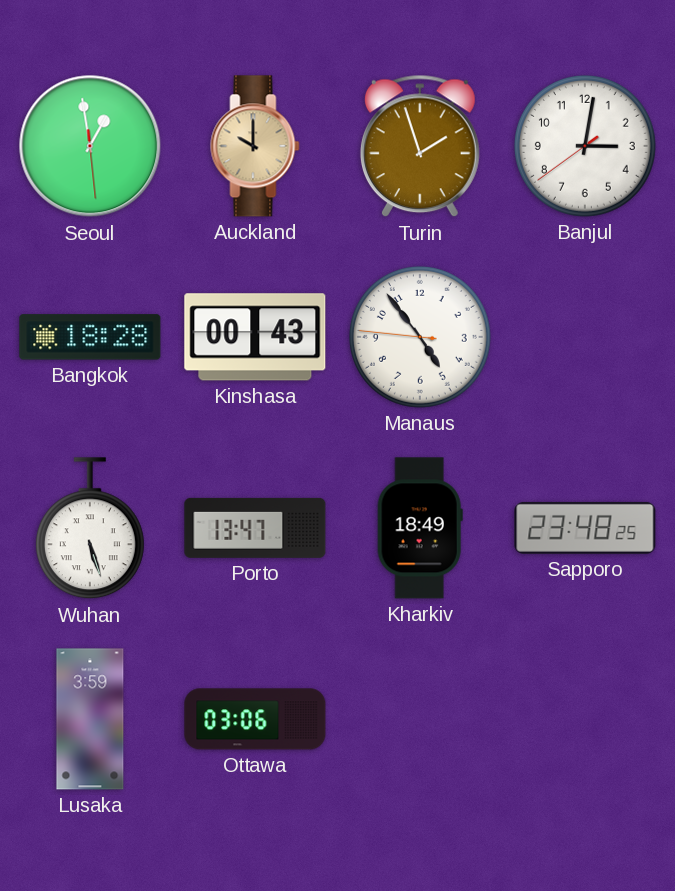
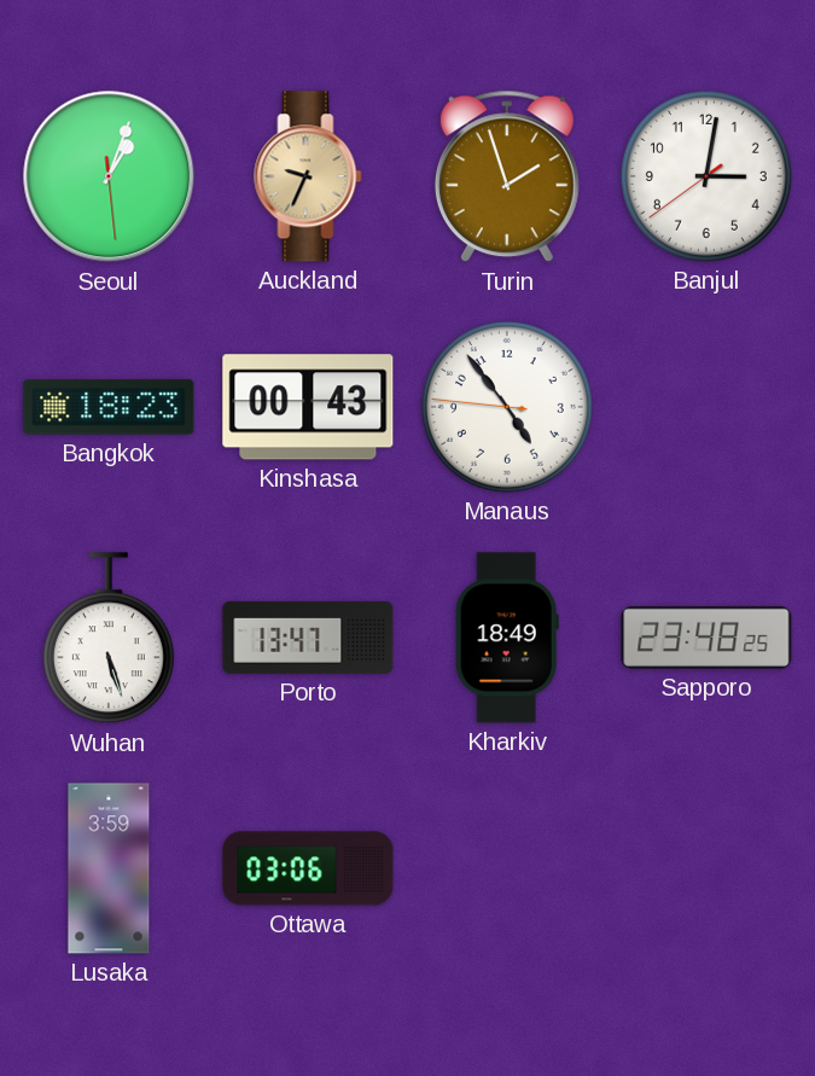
Seoul: 12:58 -> 1:03
Auckland: 10:00 -> 9:34
Bangkok: 18:28 -> 18:23
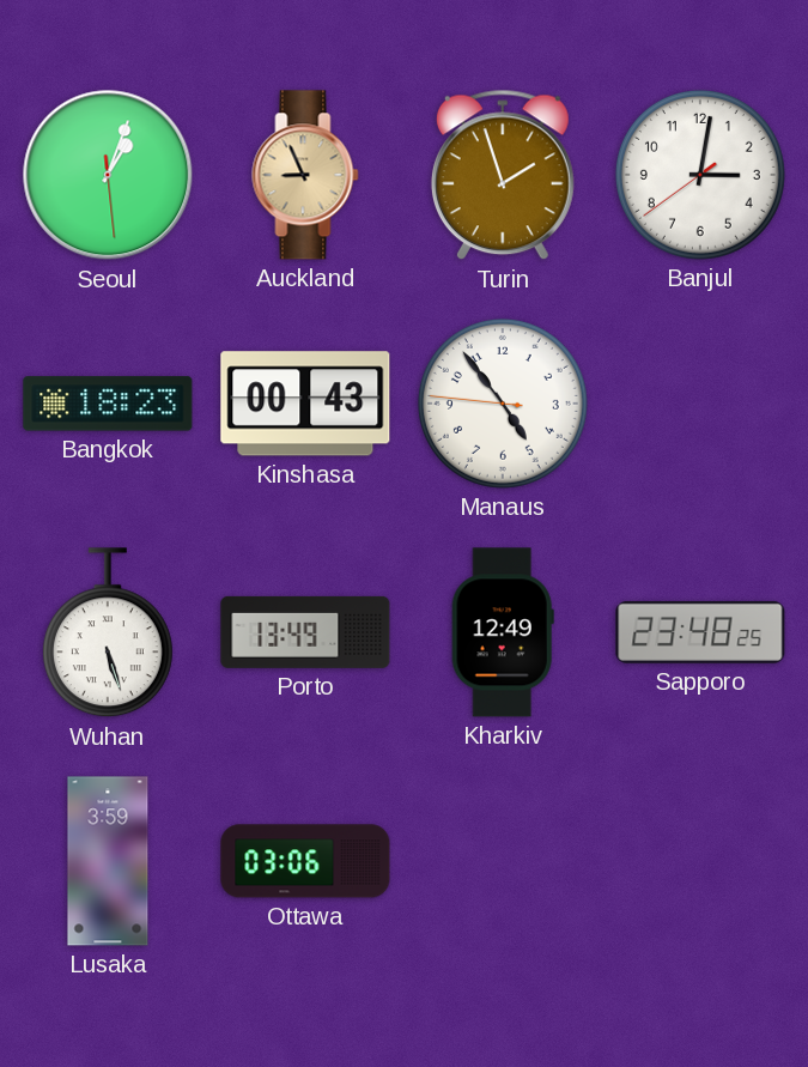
Auckland: 9:34 -> 8:56
Porto: 13:47 -> 13:49
Kharkiv: 18:49 -> 12:49
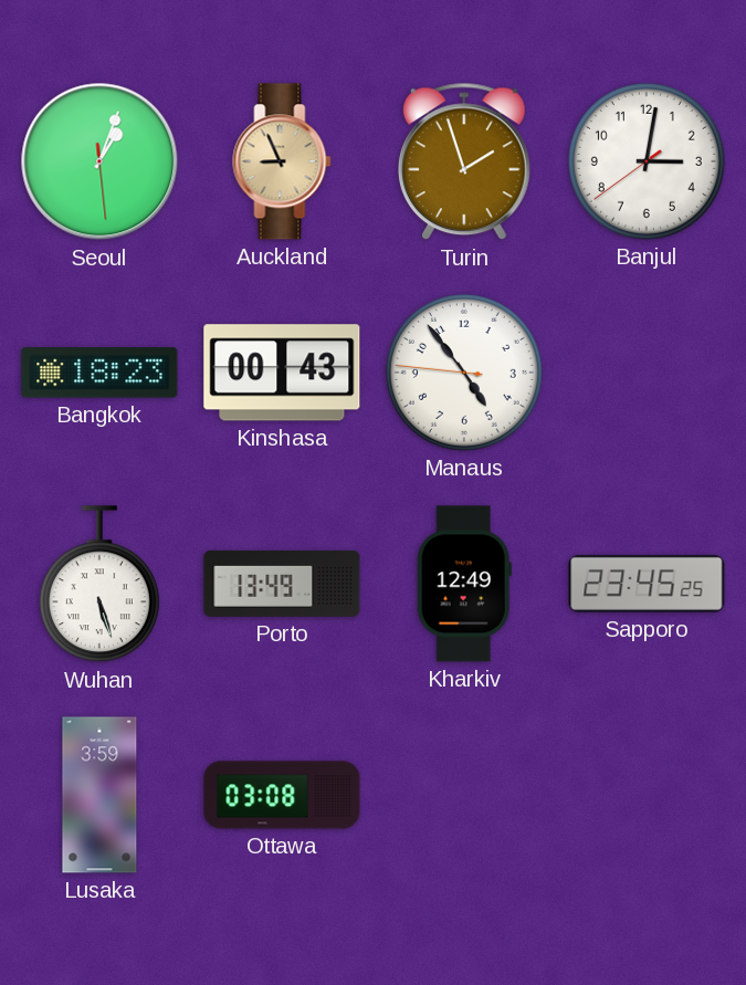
Sapporo: 23:48 -> 23:45
Ottawa: 03:06 -> 03:08
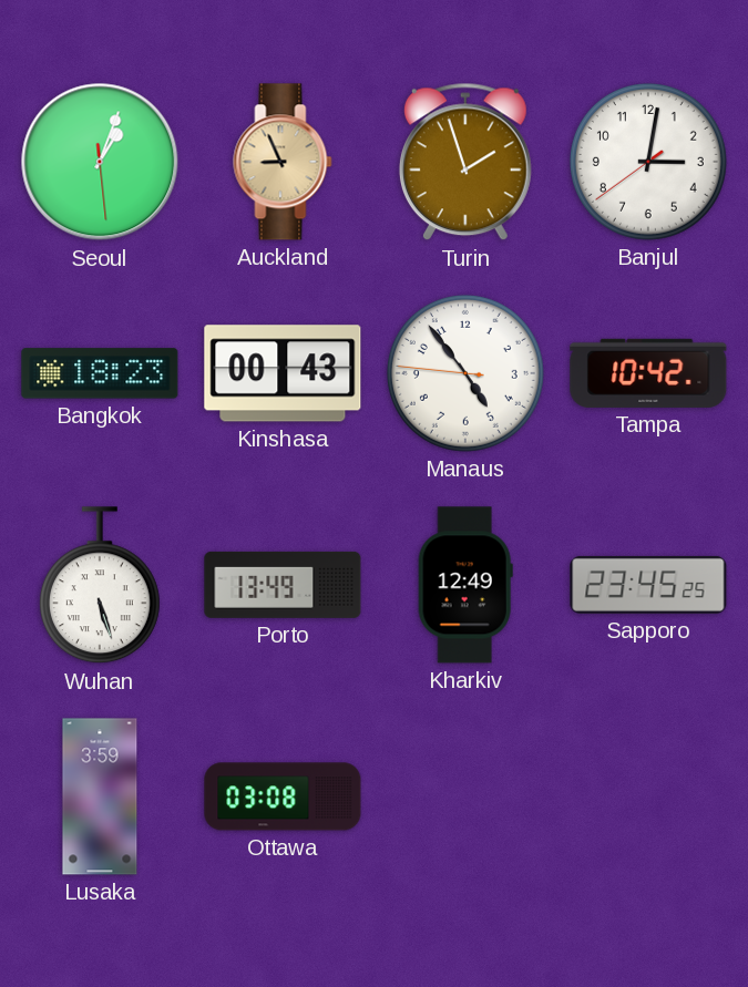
Tampa: none -> 10:42
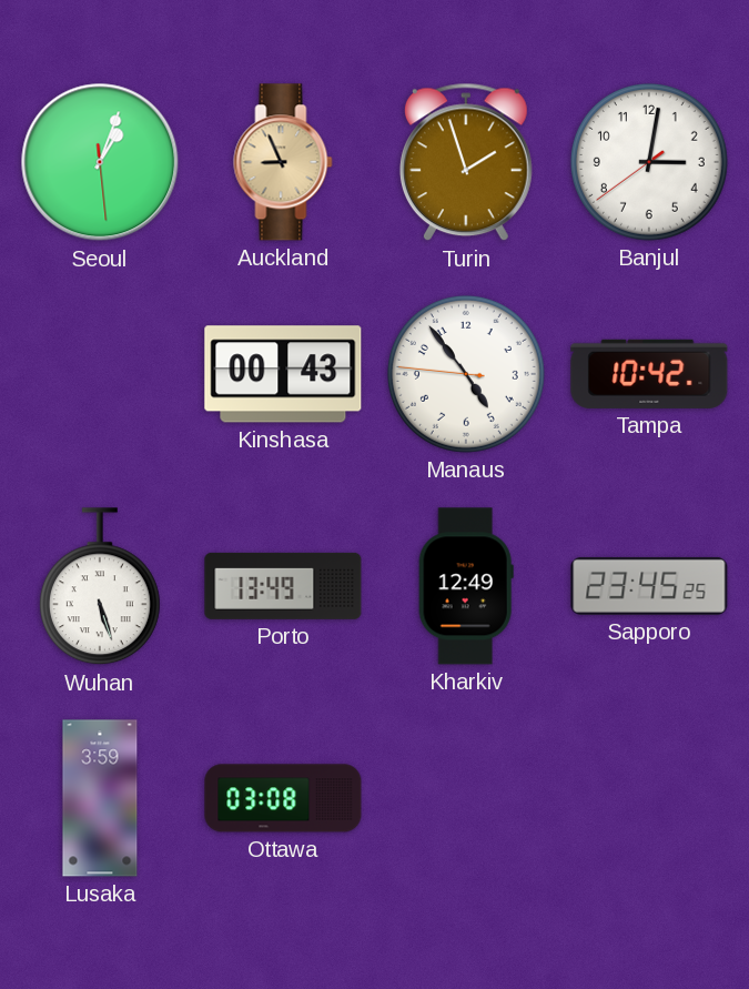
Bangkok: 18:23 -> none
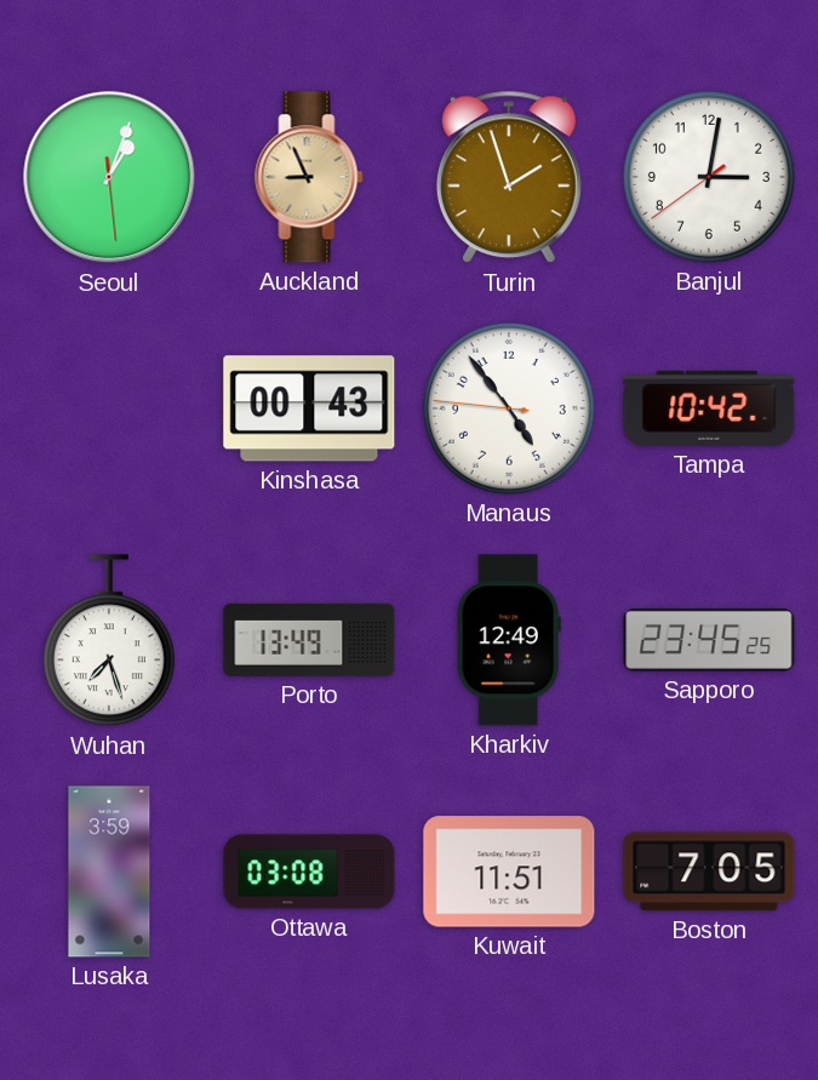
Wuhan: 5:27 -> 7:27
Kuwait: none -> 11:51
Boston: none -> 7:05
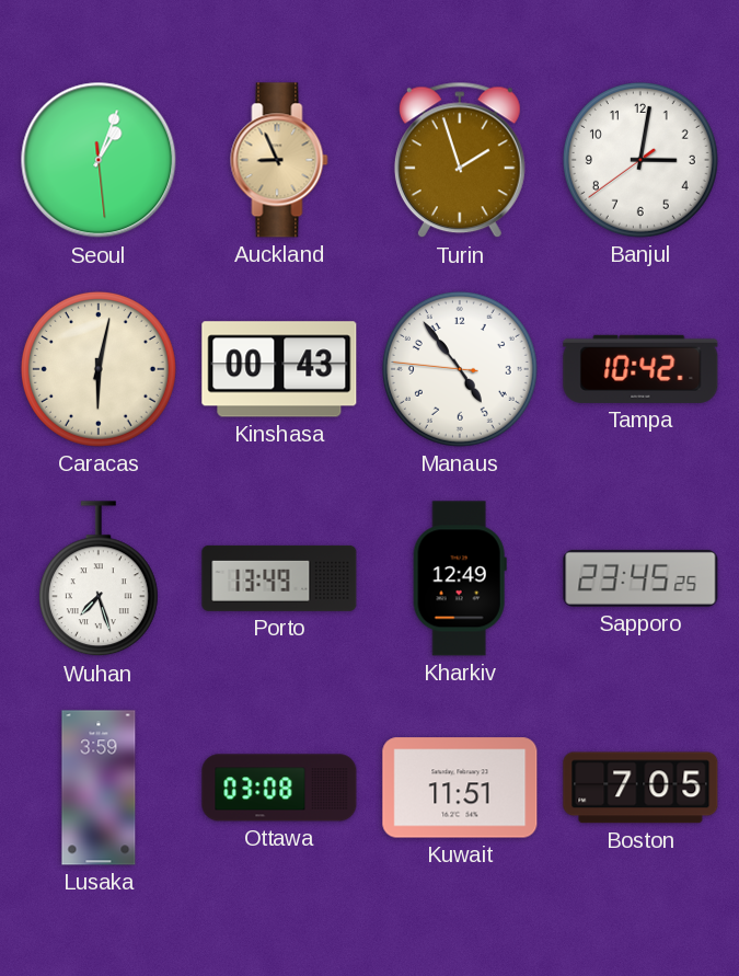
Caracas: none -> 6:02
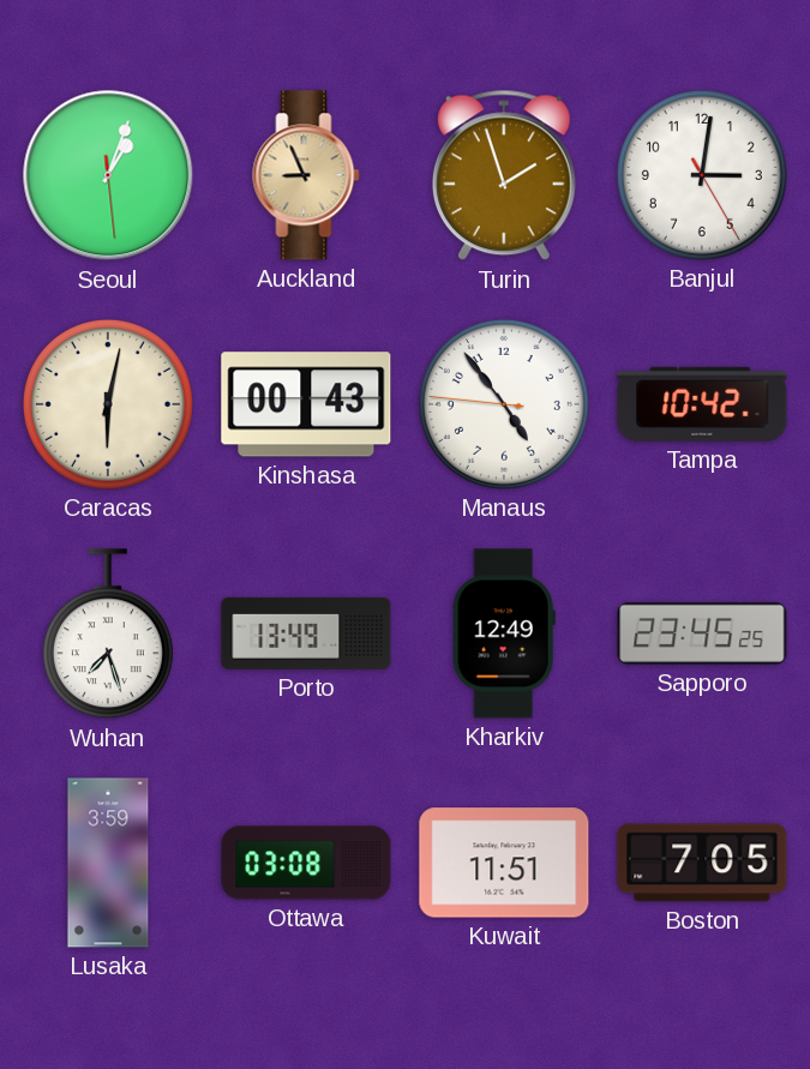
Banjul: 3:01:39 -> 3:01:25
